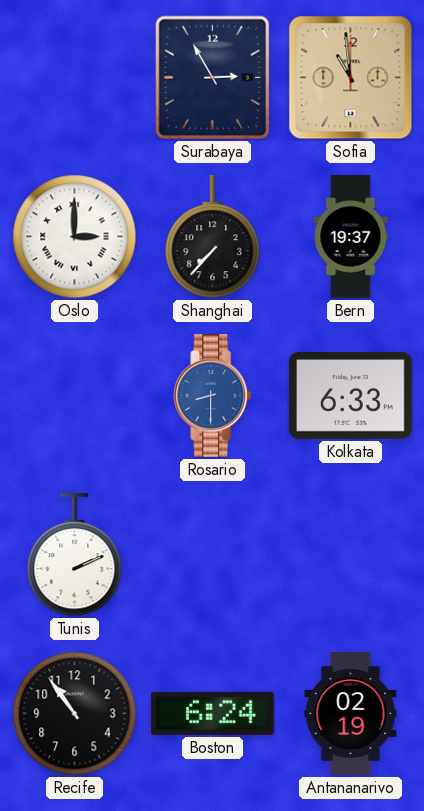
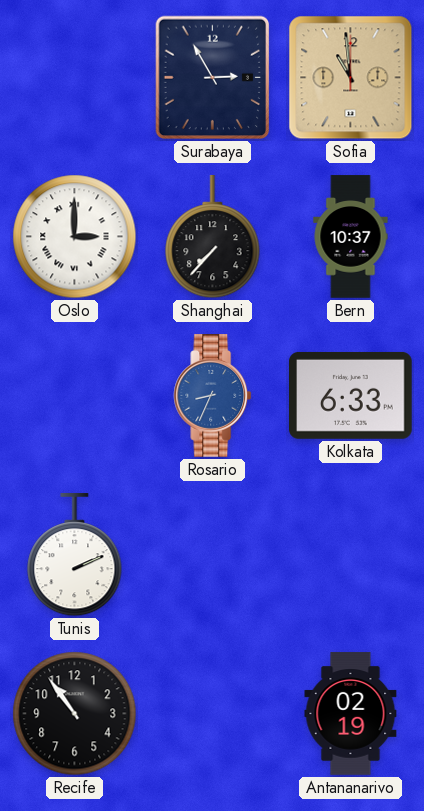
Bern: 19:37 -> 10:37
Rosario: 8:30 -> 8:34
Boston: 6:24 -> none
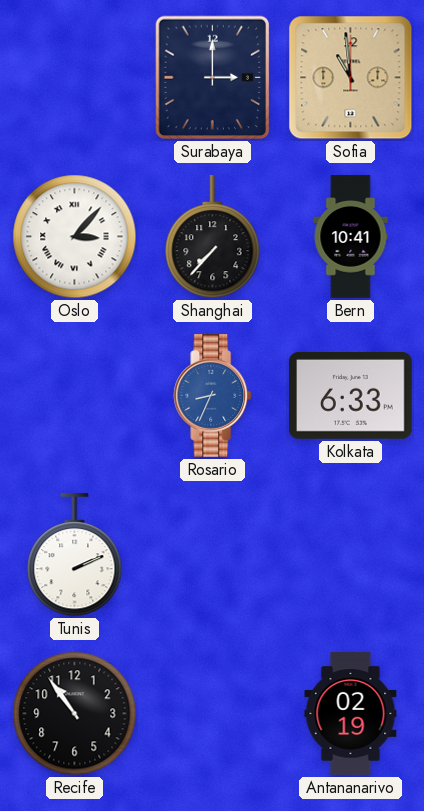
Surabaya: 2:55 -> 3:00
Oslo: 3:00 -> 3:07
Bern: 10:37 -> 10:41
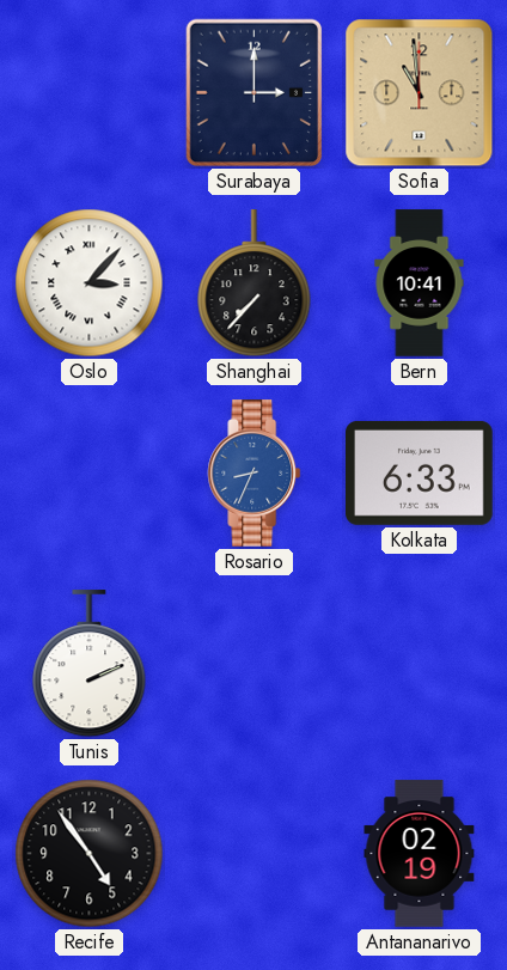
Recife: 10:54 -> 4:54
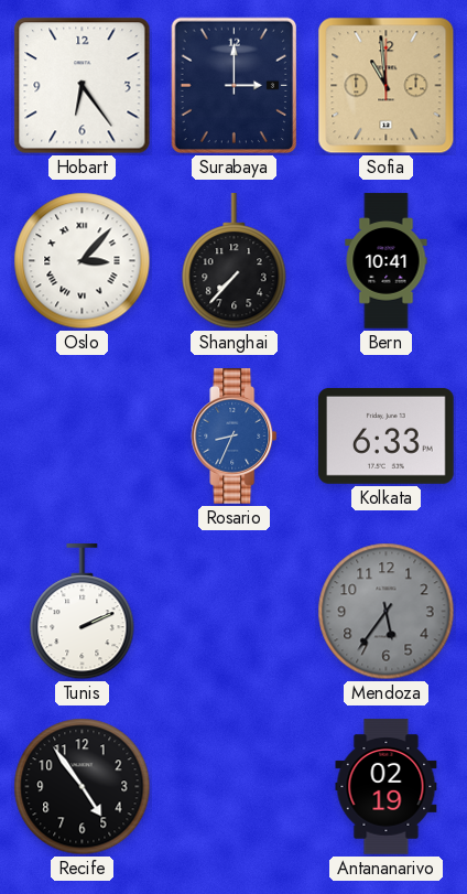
Hobart: none -> 6:24
Mendoza: none -> 5:36
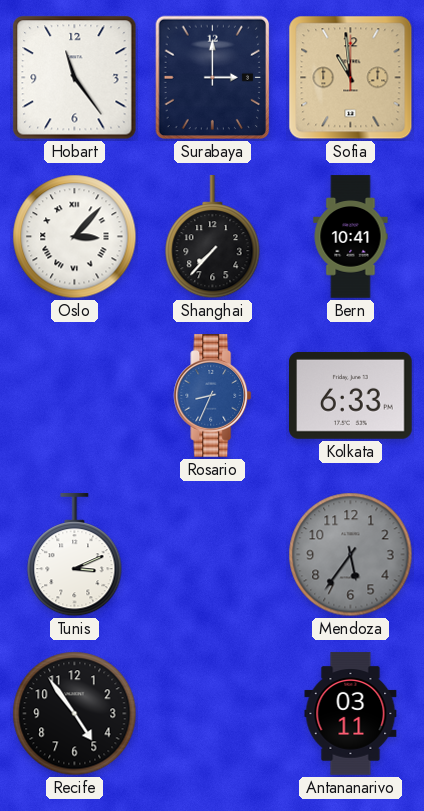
Hobart: 6:24 -> 11:24
Tunis: 2:11 -> 3:11
Antananarivo: 02:19 -> 03:11
